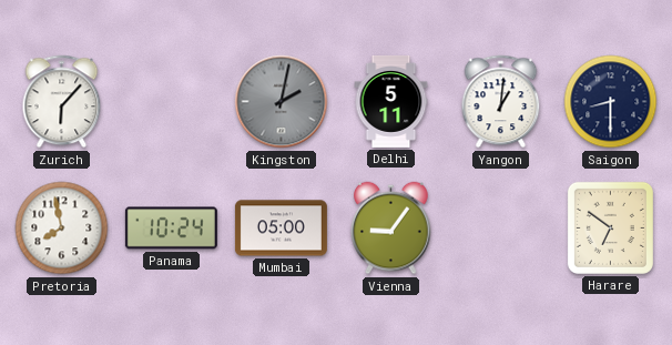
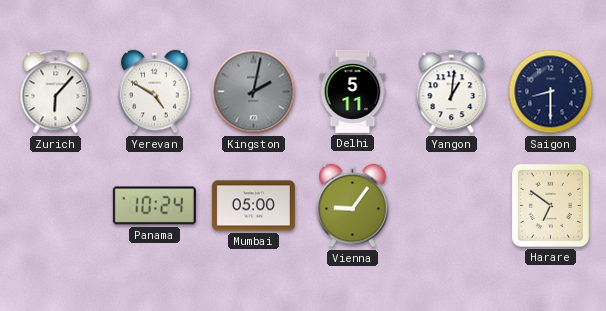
Yerevan: none -> 4:50
Pretoria: 7:58 -> none
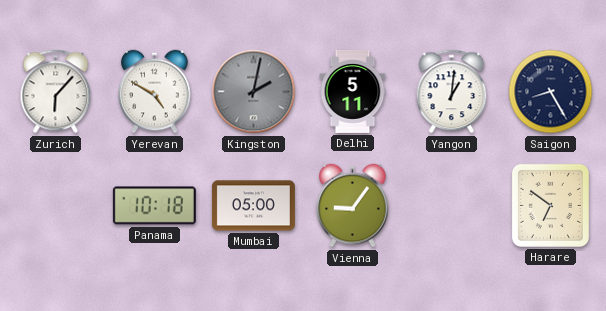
Saigon: 8:30 -> 8:25
Panama: 10:24 -> 10:18
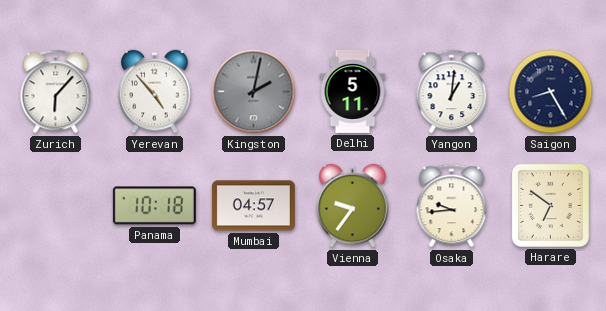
Yerevan: 4:50 -> 4:53
Mumbai: 05:00 -> 04:57
Vienna: 9:06 -> 9:36
Osaka: none -> 9:44
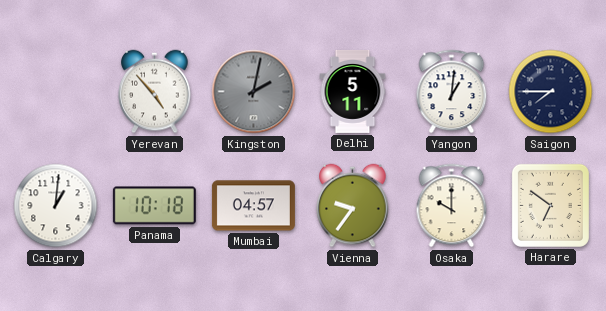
Zurich: 6:07 -> none
Saigon: 8:25 -> 7:45
Calgary: none -> 1:01
Osaka: 9:44 -> 10:00
